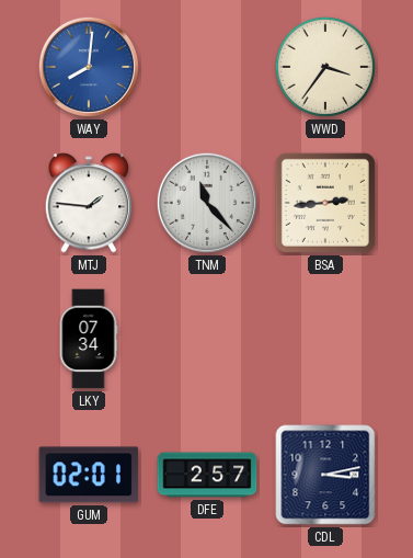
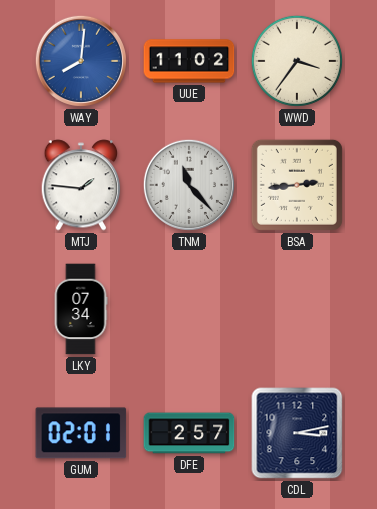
UUE: none -> 11:02
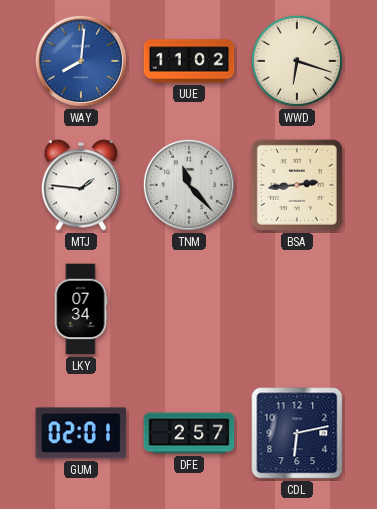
WWD: 3:36 -> 6:18
CDL: 3:13 -> 6:13
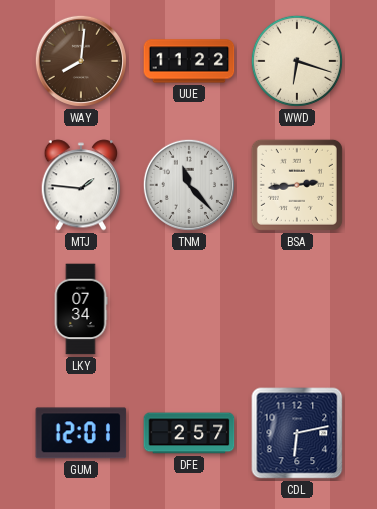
WAY dial: blue -> brown
UUE: 11:02 -> 11:22
GUM: 02:01 -> 12:01
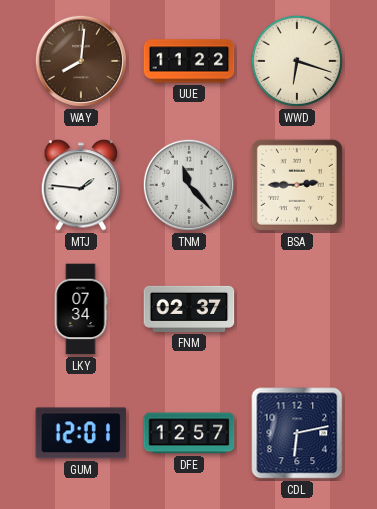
BSA: 2:44 -> 2:45
FNM: none -> 02:37
DFE: 2:57 -> 12:57
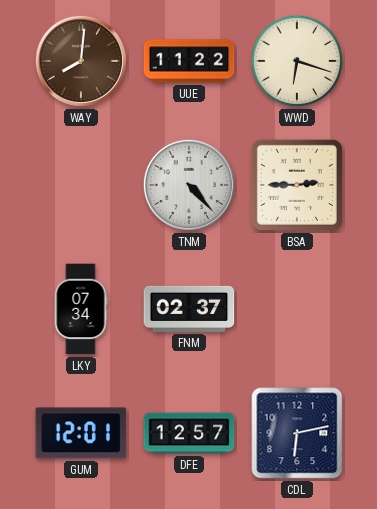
MTJ: 1:46 -> none
TNM: 11:23 -> 4:23
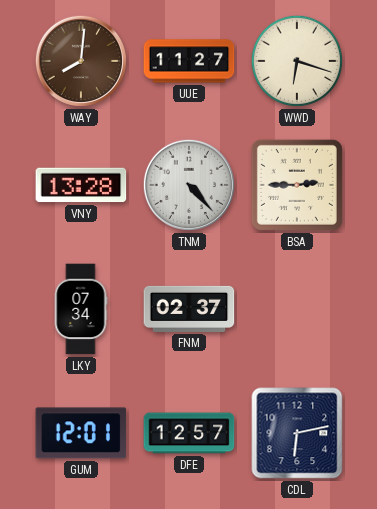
UUE: 11:22 -> 11:27
VNY: none -> 13:28
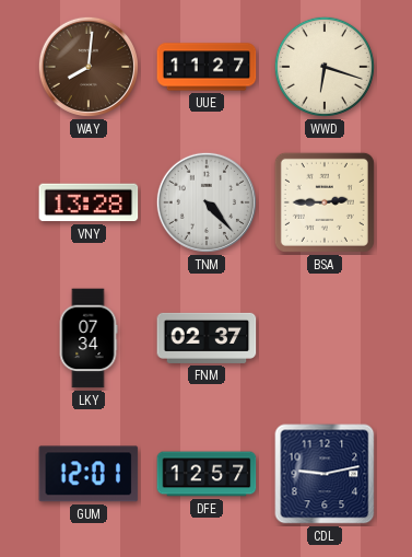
CDL: 6:13 -> 9:13
